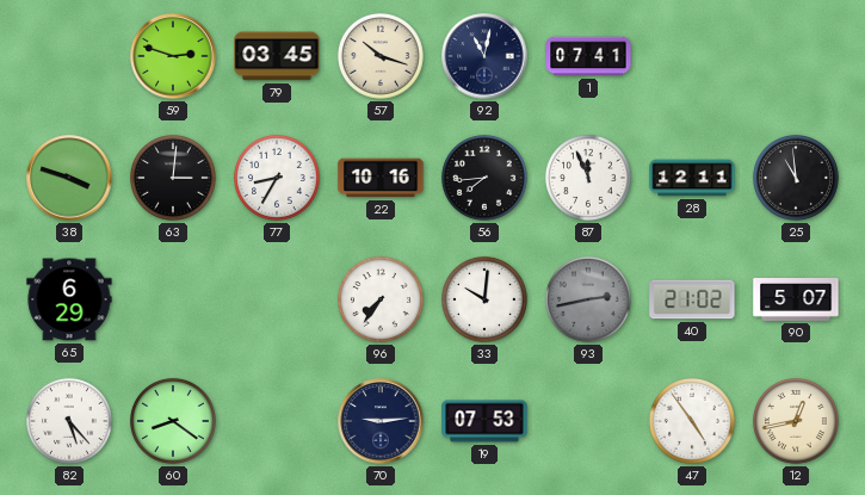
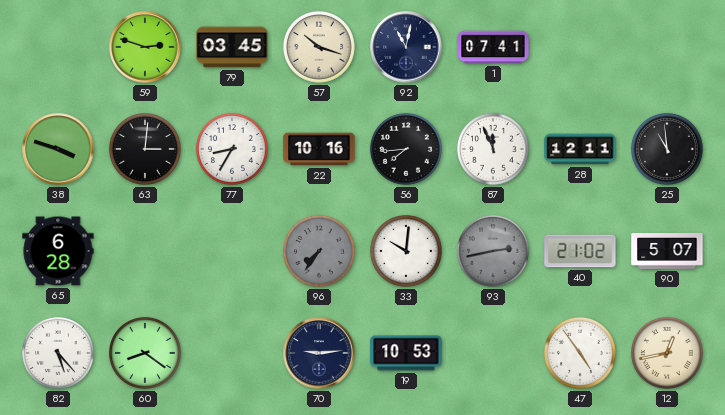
65: 6:29 -> 6:28
96 dial: white -> grey
19: 07:53 -> 10:53
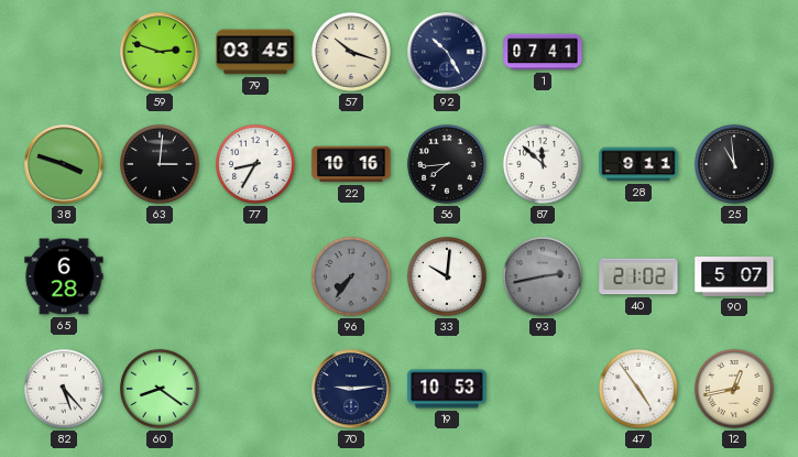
92: 11:02 -> 10:25
87: 11:56 -> 11:52
28: 12:11 -> 9:11
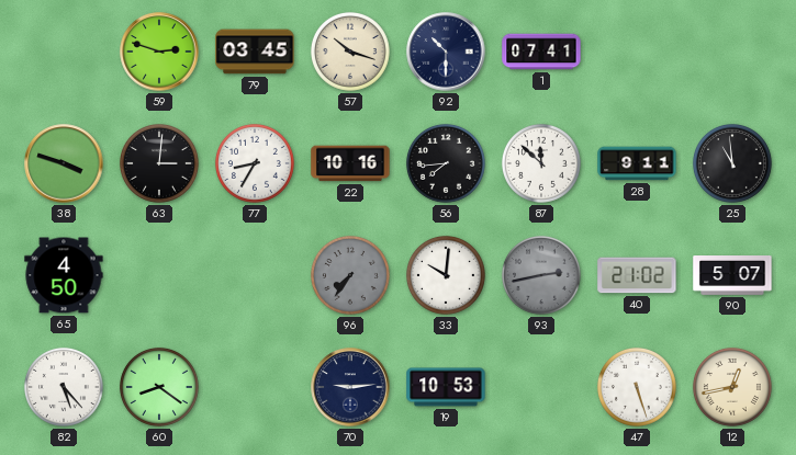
92: 10:25 -> 10:30
65: 6:28 -> 4:50
47: 4:54 -> 5:27
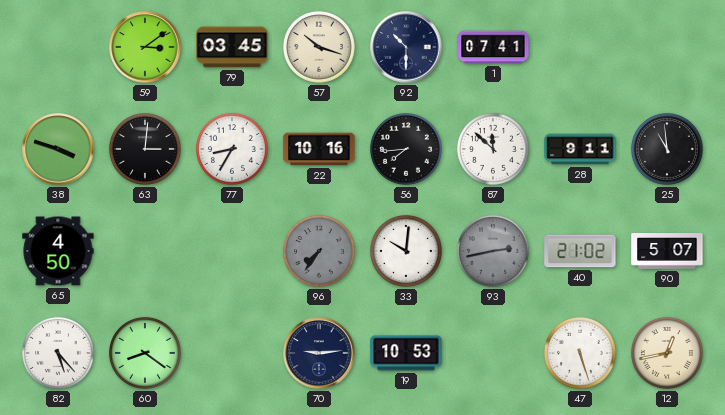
59: 2:48 -> 3:09
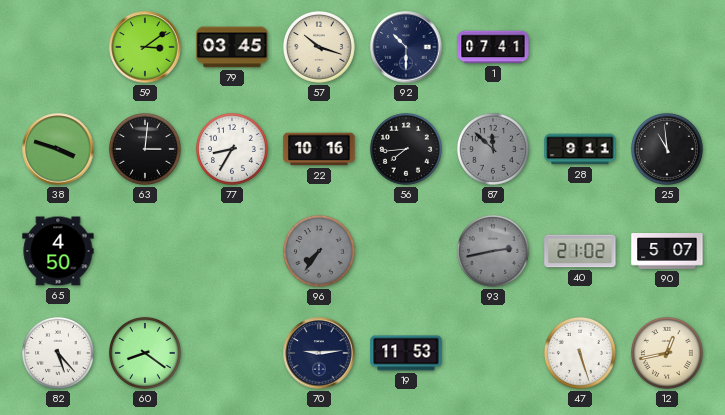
87 dial: white -> grey
33: 10:01 -> none
19: 10:53 -> 11:53
